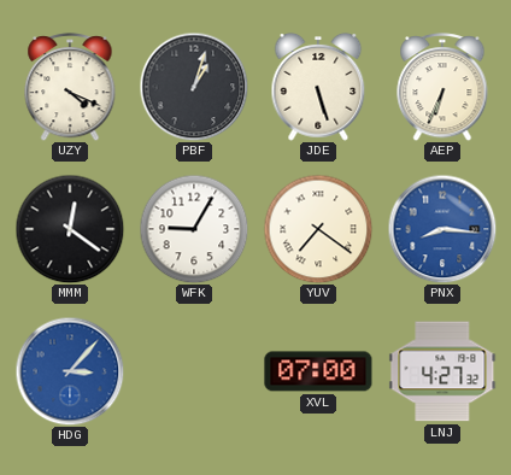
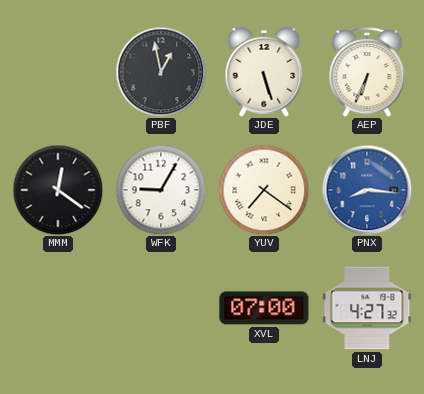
UZY: 4:19 -> none
PBF: 1:03 -> 12:58
HDG: 3:07 -> none
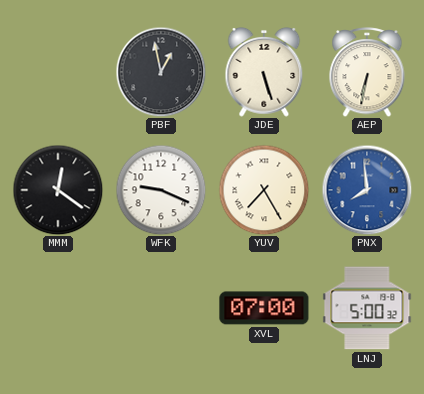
AEP: 6:34 -> 6:32
WFK: 9:05 -> 9:19
YUV: 7:21 -> 7:25
PNX: 8:16 -> 7:59
LNJ: 4:27 -> 5:00
